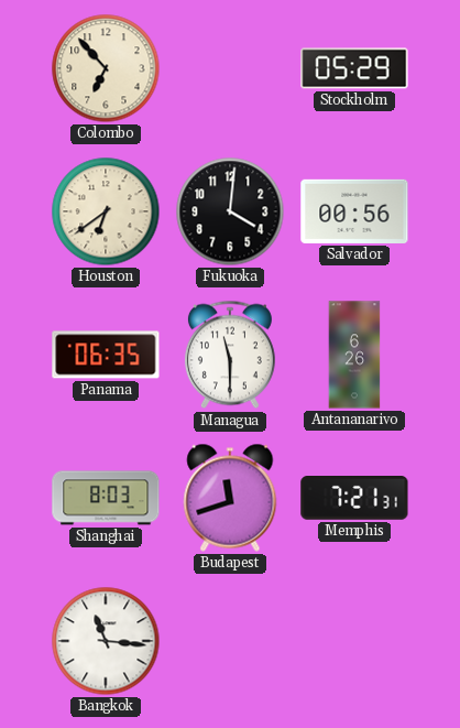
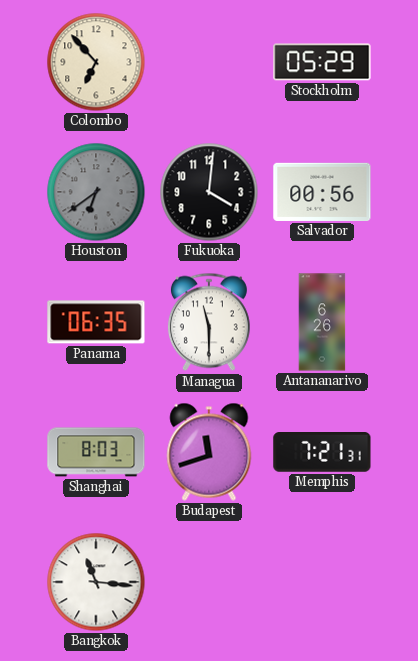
Houston dial: cream -> grey
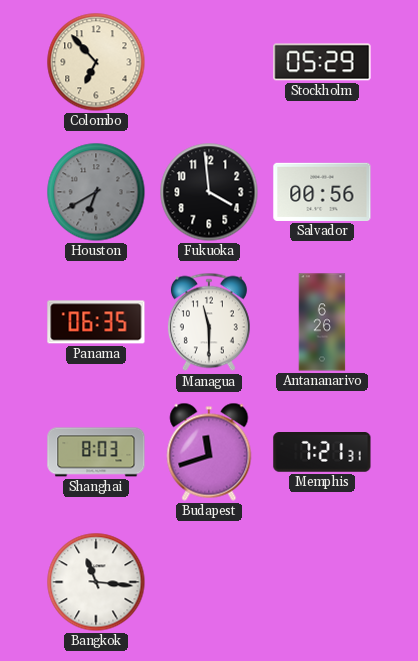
Houston: 6:39 -> 6:40
Fukuoka: 4:01 -> 3:59
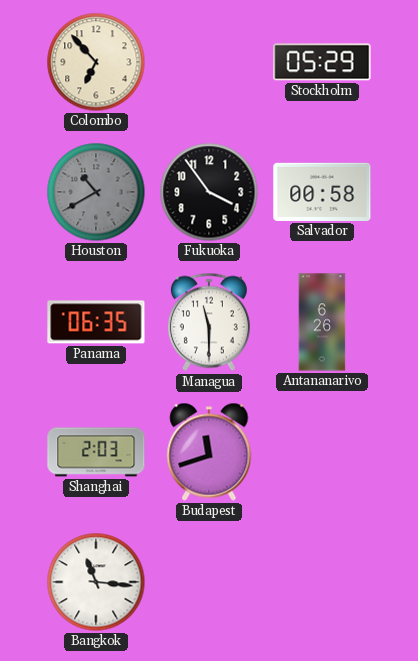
Houston: 6:40 -> 10:40
Fukuoka: 3:59 -> 3:54
Salvador: 00:56 -> 00:58
Shanghai: 8:03 -> 2:03
Memphis: 7:21 -> none
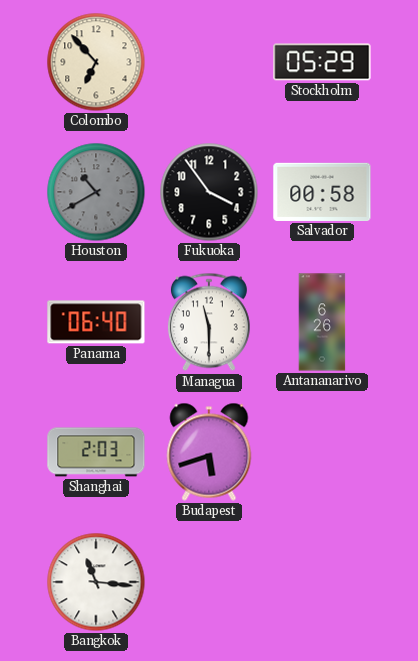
Panama: 06:35 -> 06:40
Budapest: 11:42 -> 5:42
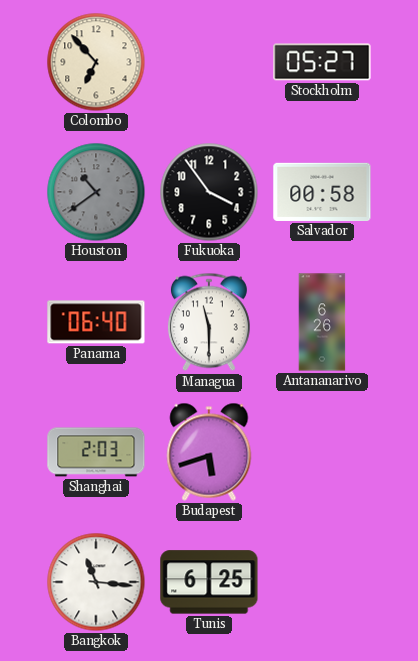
Stockholm: 05:29 -> 05:27
Houston: 10:40 -> 10:39
Tunis: none -> 6:25
